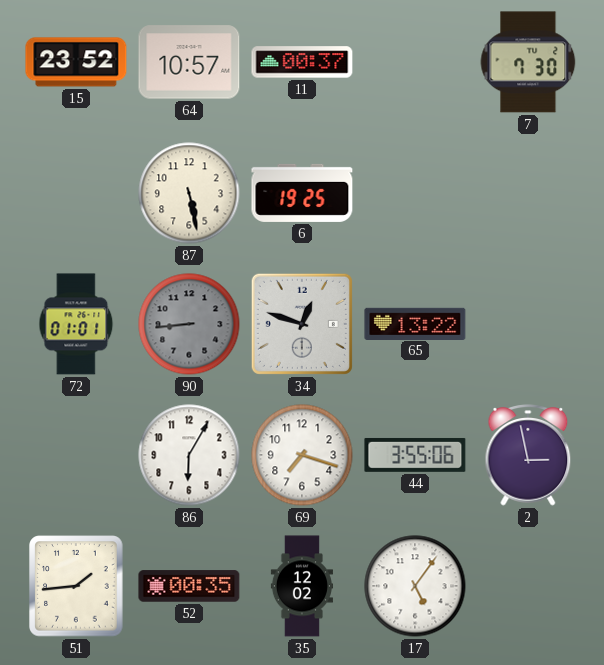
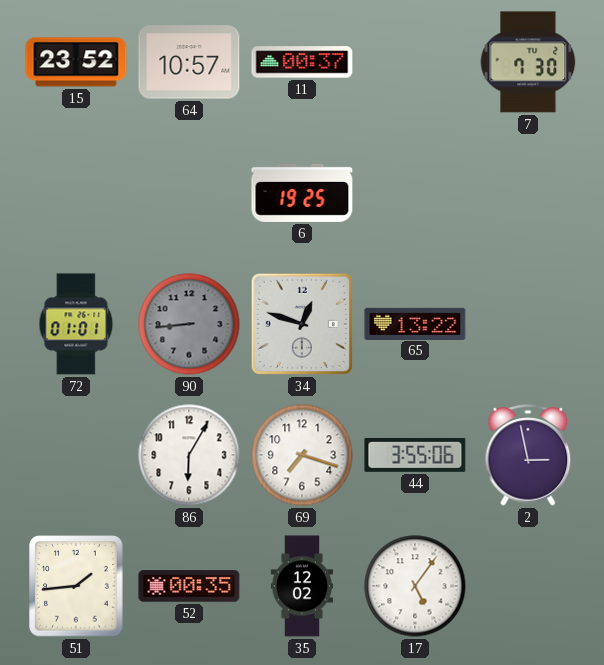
87: 5:28 -> none
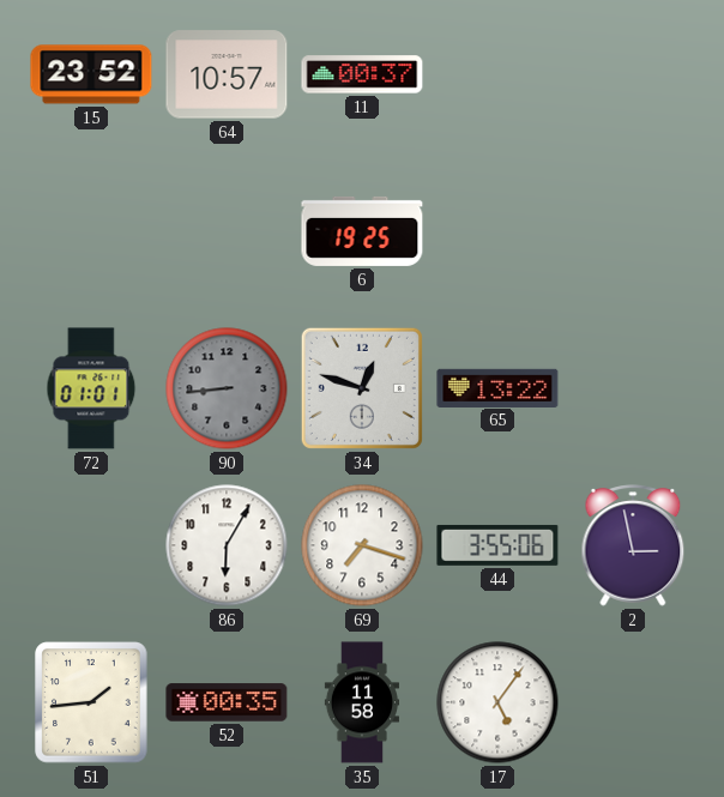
7: 7:30 -> none
35: 12:02 -> 11:58
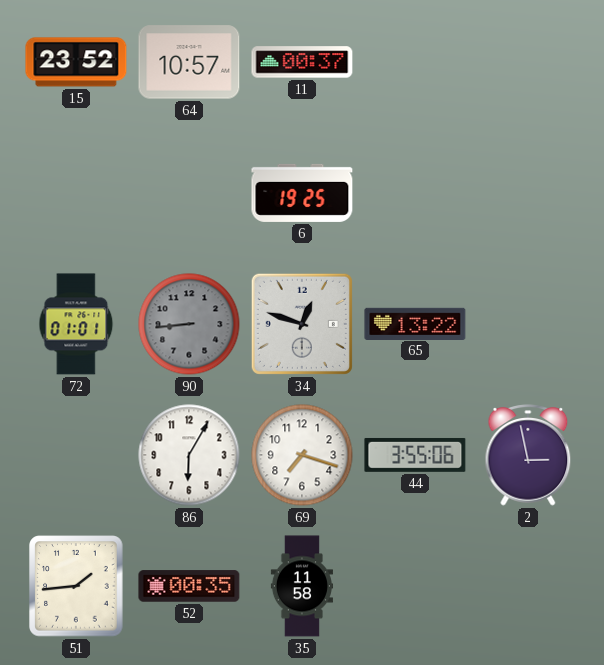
17: 5:06 -> none
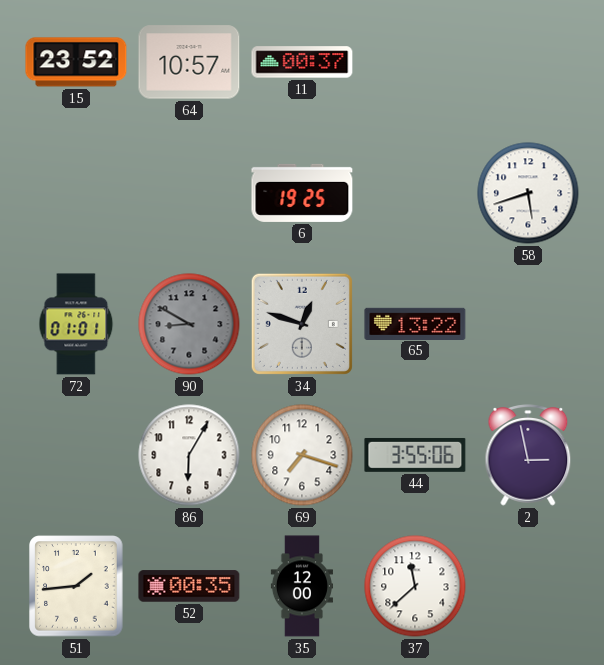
58: none -> 5:42
90: 8:44 -> 8:50
35: 11:58 -> 12:00
37: none -> 11:38
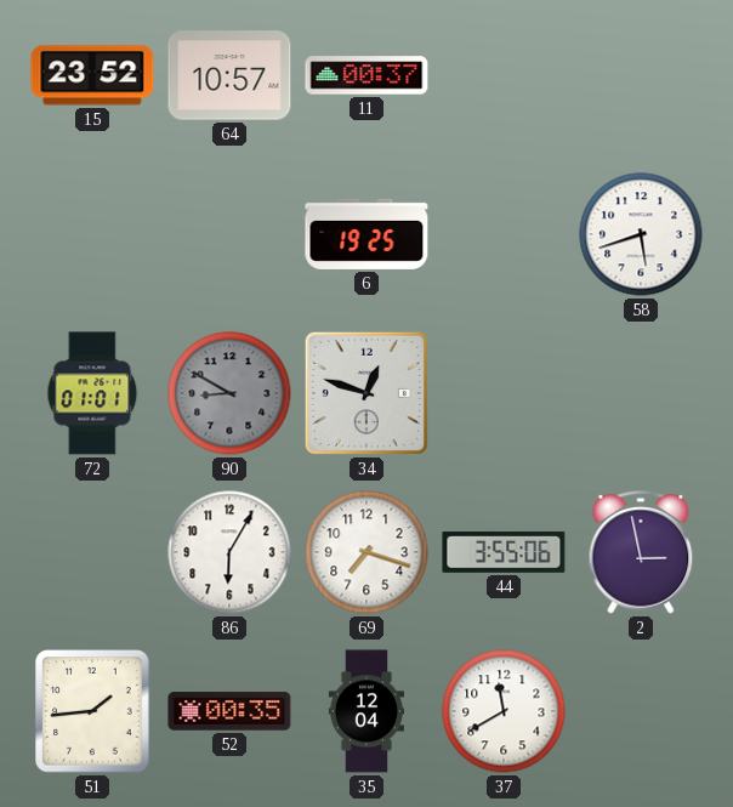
65: 13:22 -> none
35: 12:00 -> 12:04
37: 11:38 -> 11:40
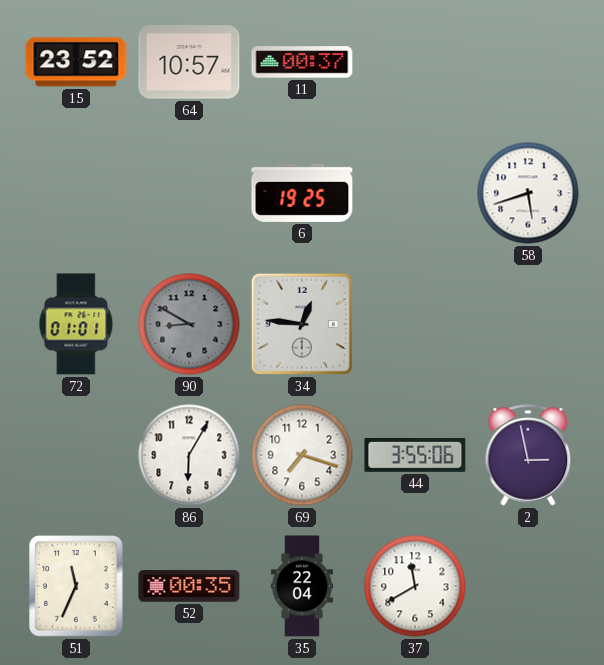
34: 12:48 -> 12:46
51: 1:44 -> 11:34
35: 12:04 -> 22:04
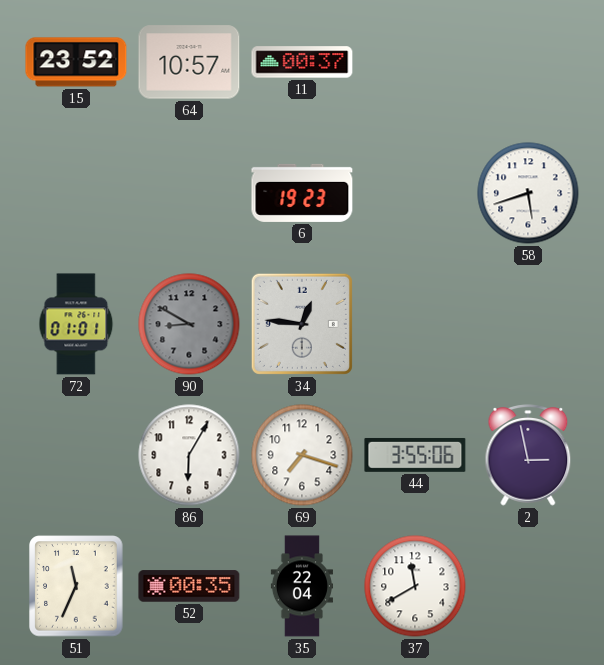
6: 19:25 -> 19:23
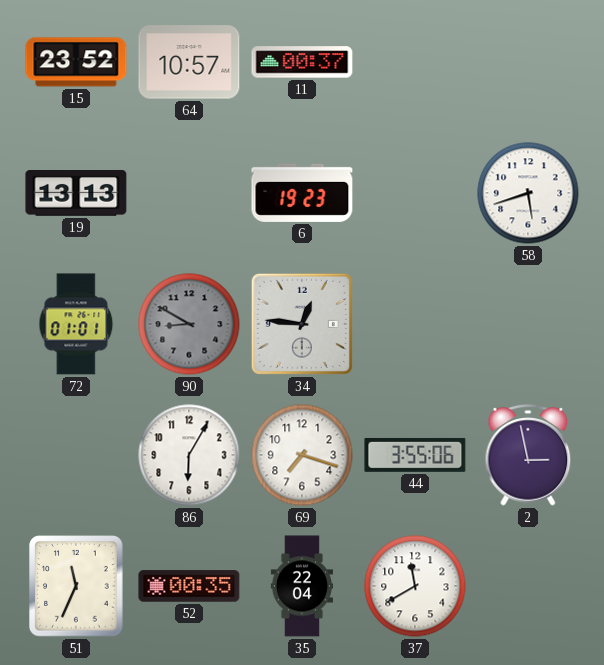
19: none -> 13:13
